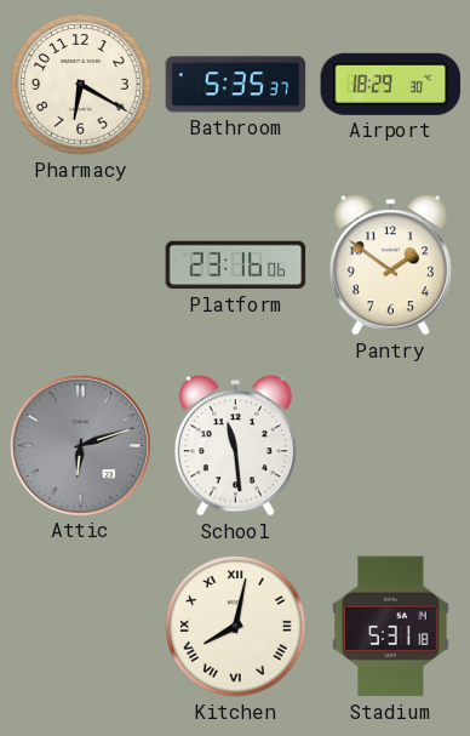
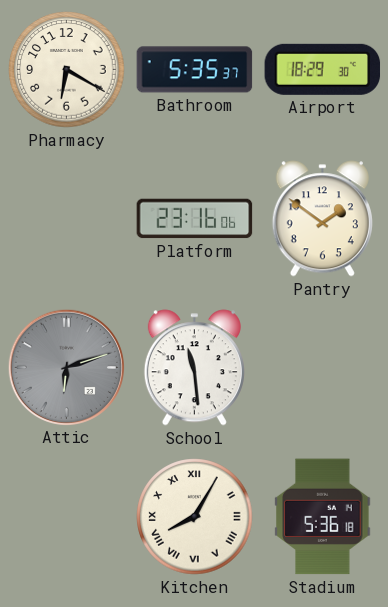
Kitchen: 8:02 -> 8:05
Stadium: 5:31 -> 5:36
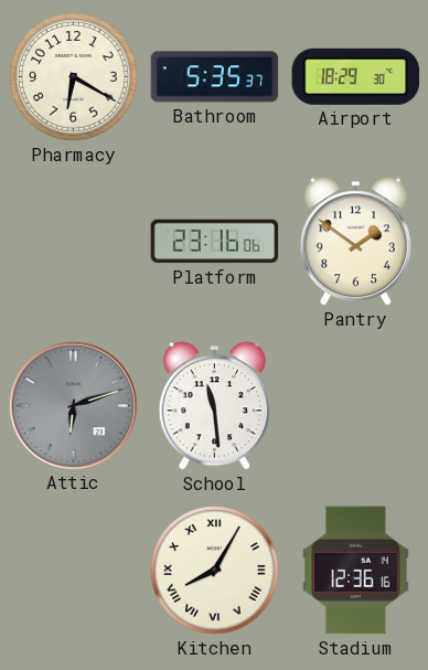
Stadium: 5:36 -> 12:36
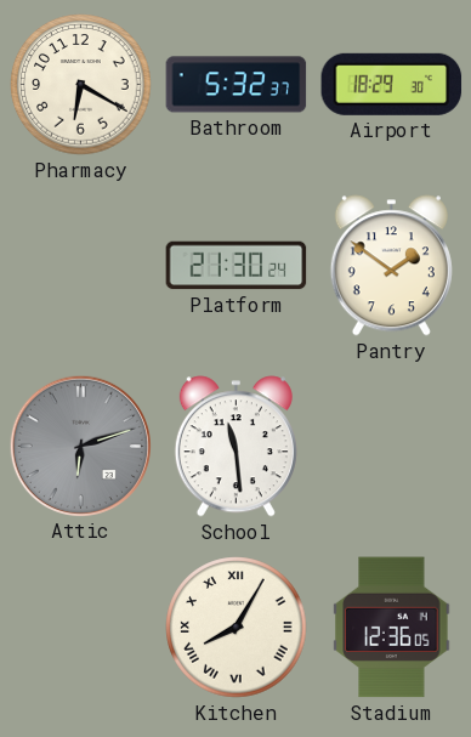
Bathroom: 5:35 -> 5:32
Platform: 23:16 -> 21:30
Stadium: 12:36:16 -> 12:36:05
